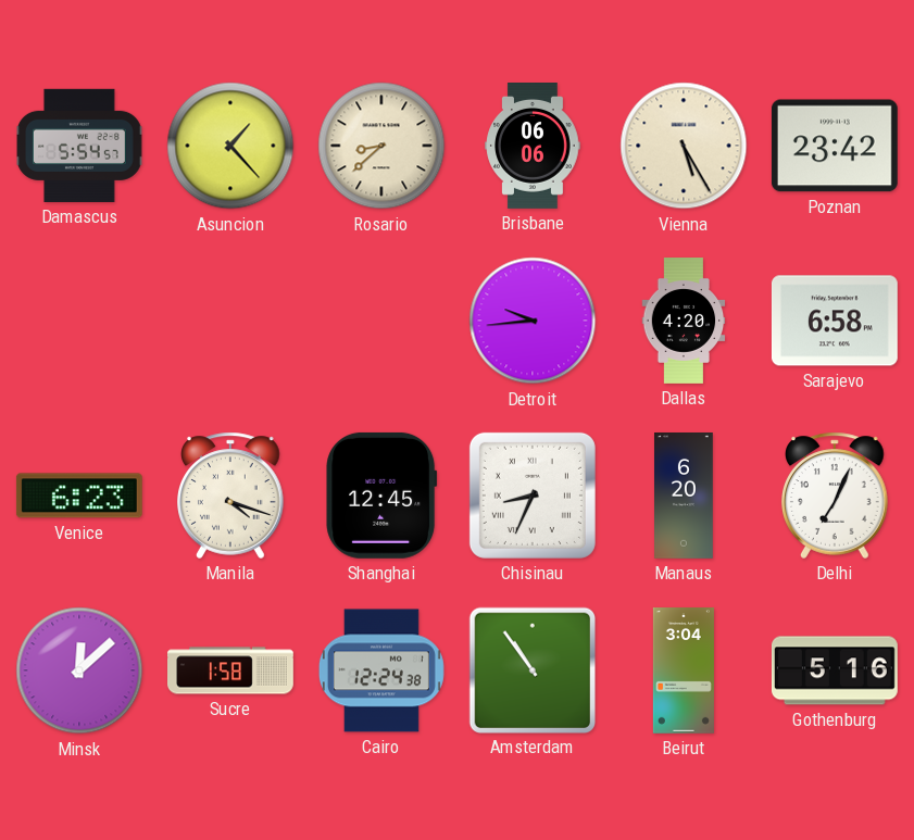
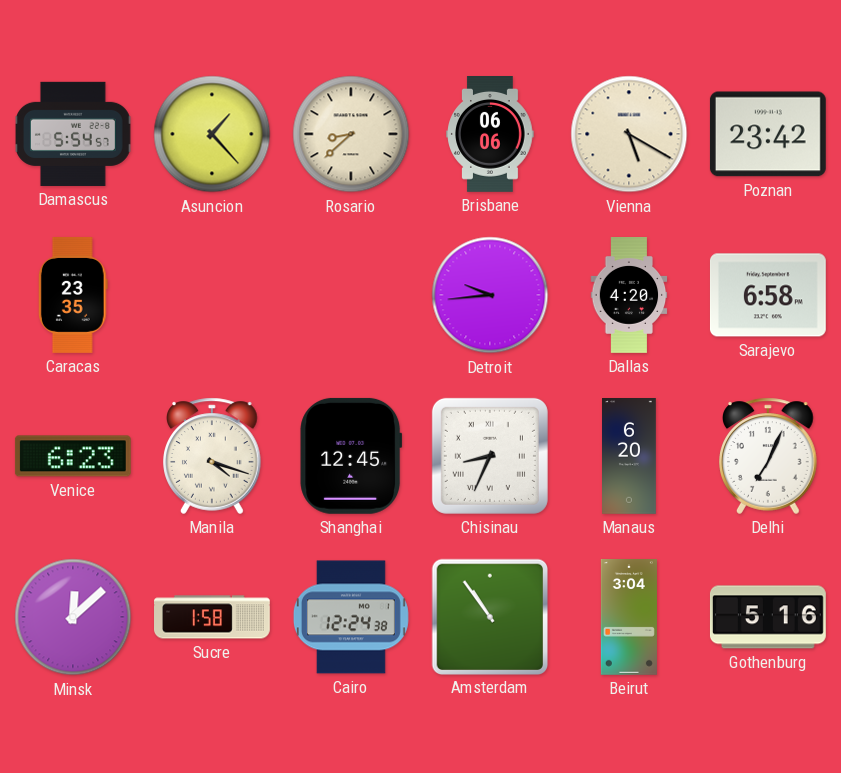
Vienna: 5:25 -> 5:20
Caracas: none -> 23:35
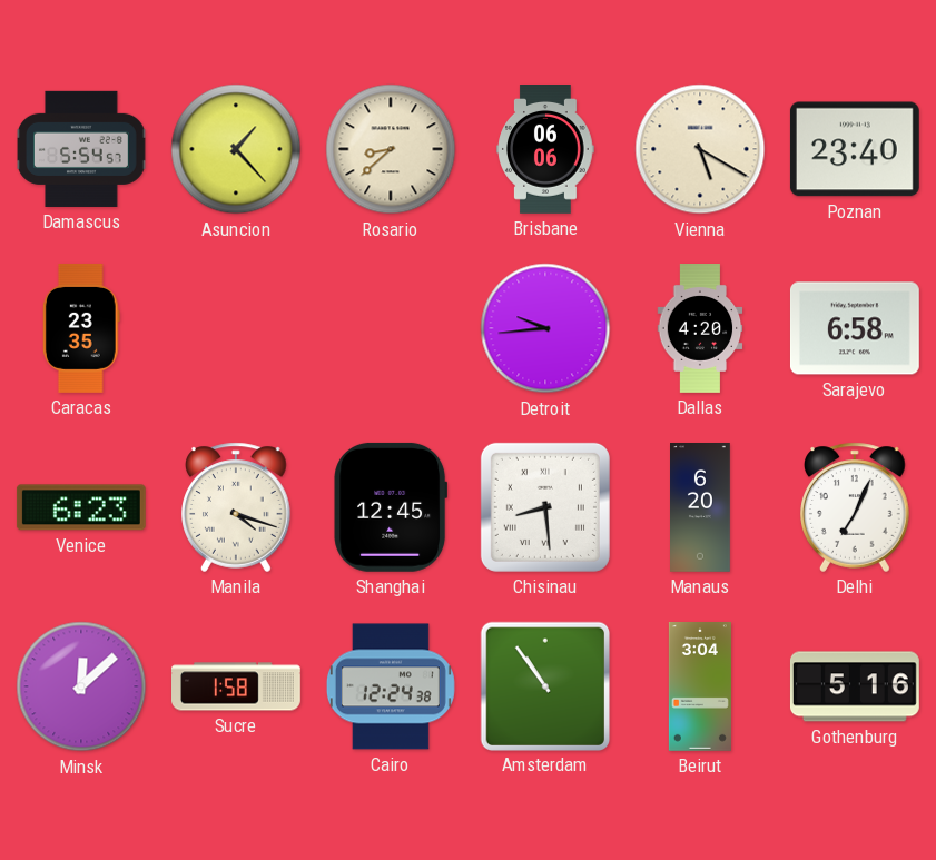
Poznan: 23:42 -> 23:40
Chisinau: 8:34 -> 8:29
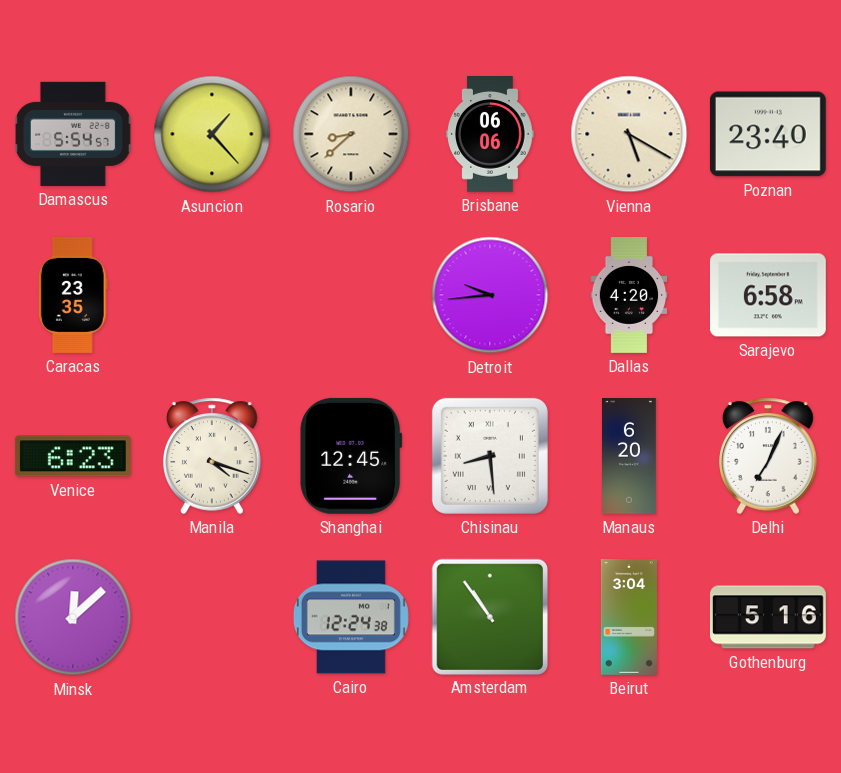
Sucre: 1:58 -> none
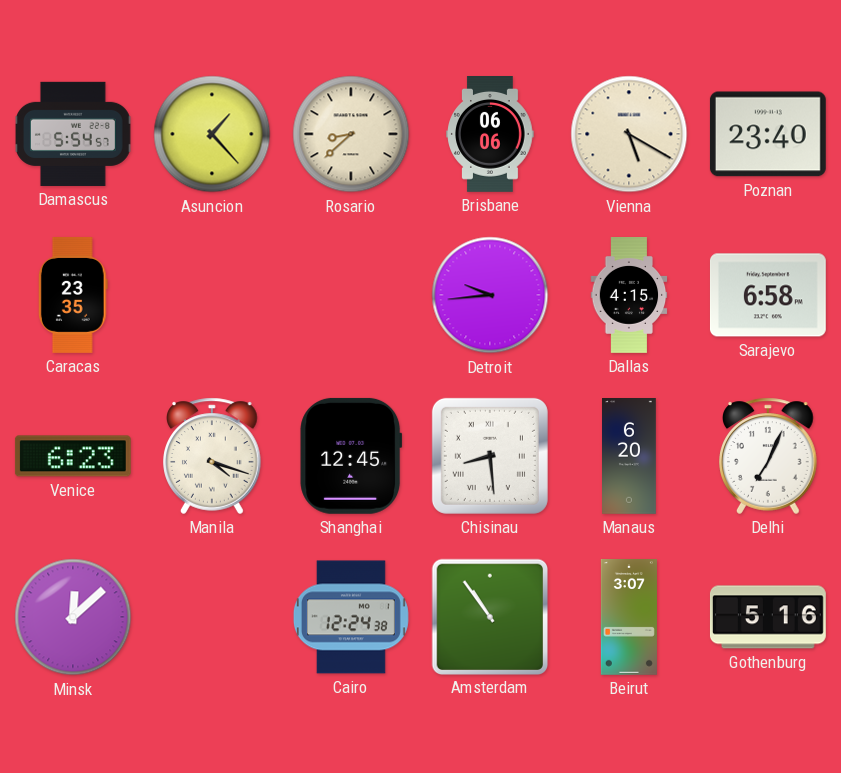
Dallas: 4:20 -> 4:15
Beirut: 3:04 -> 3:07
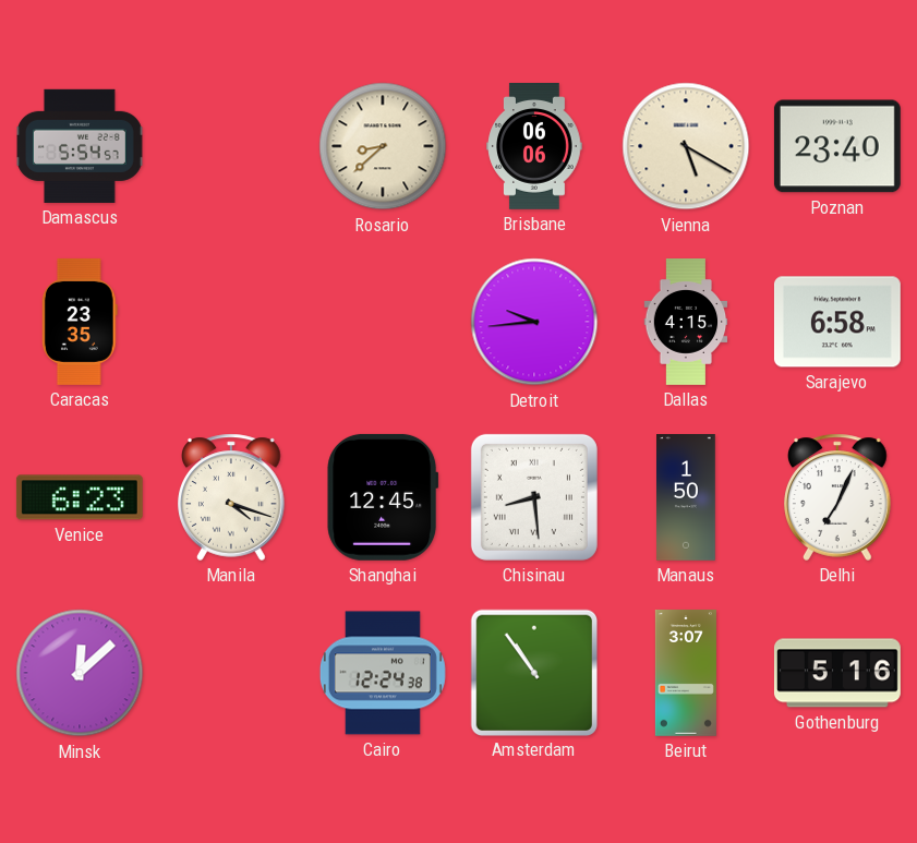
Asuncion: 1:23 -> none
Manaus: 6:20 -> 1:50
